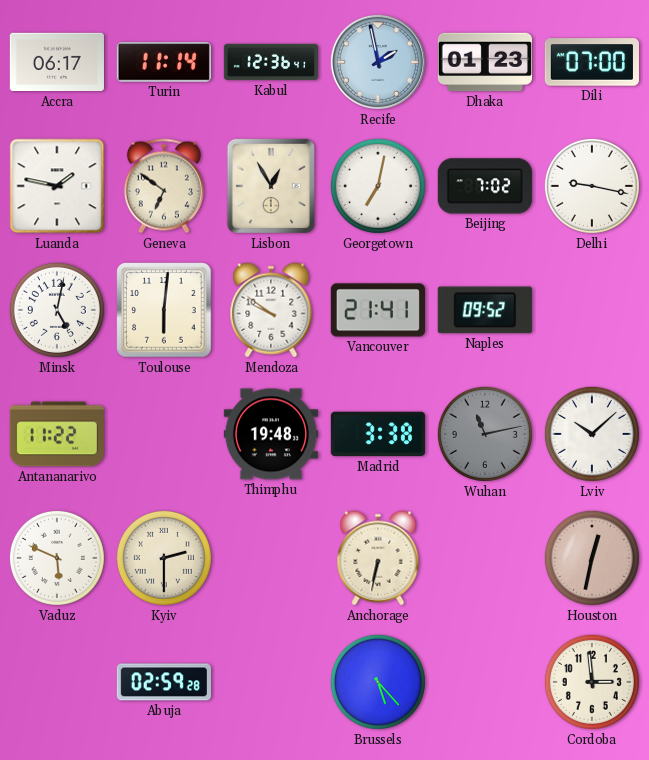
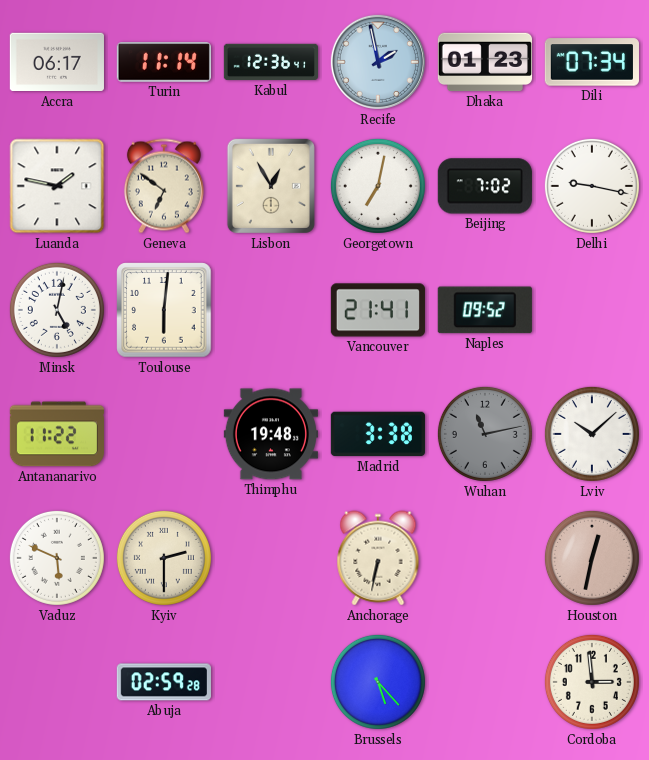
Dili: 07:00 -> 07:34
Mendoza: 9:51 -> none
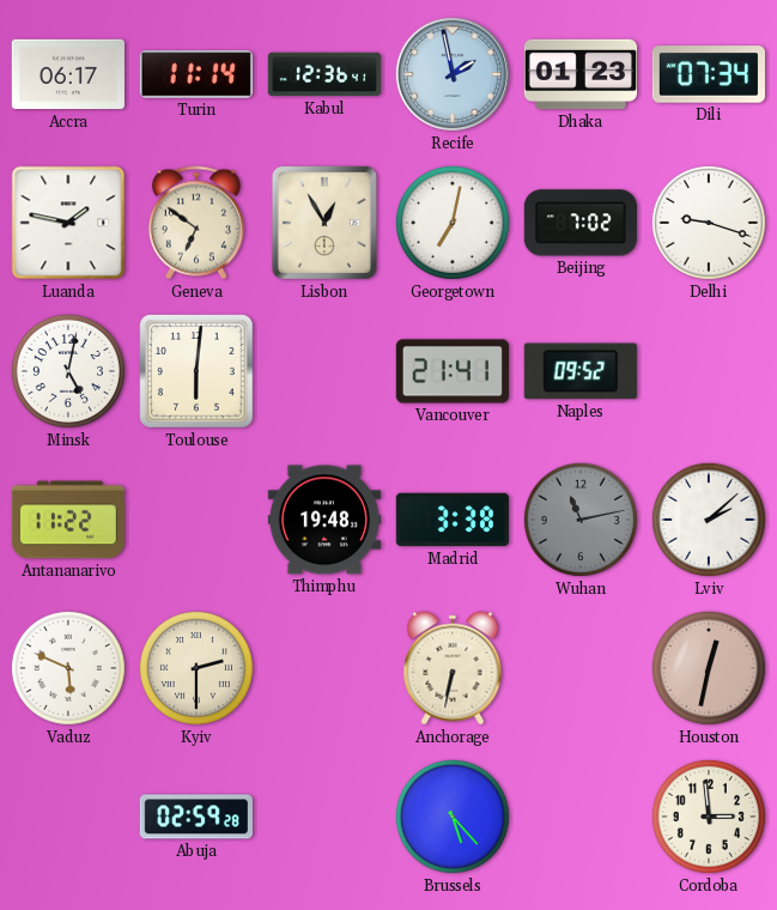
Delhi: 9:17 -> 9:18
Lviv: 10:08 -> 2:08
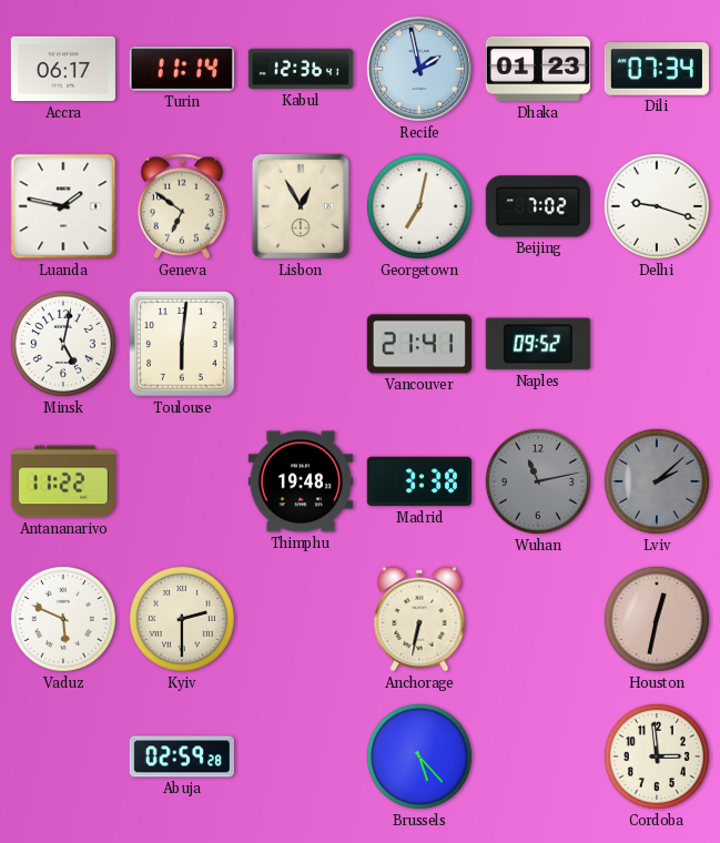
Lviv dial: white -> grey
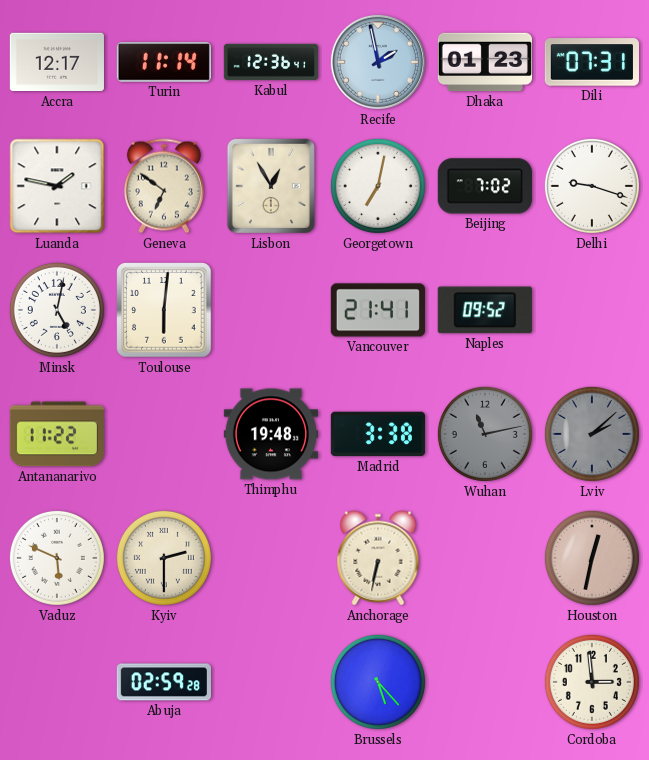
Accra: 06:17 -> 12:17
Dili: 07:34 -> 07:31
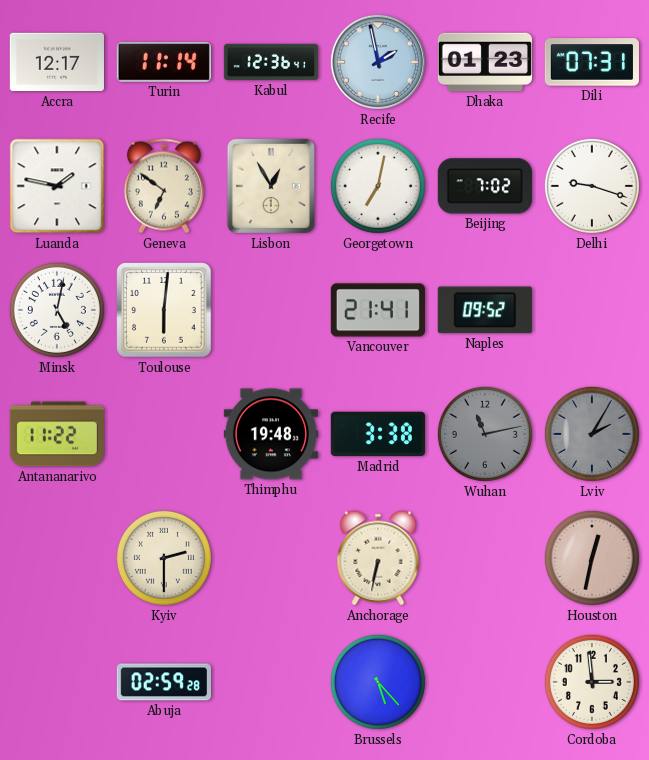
Lviv: 2:08 -> 2:05
Vaduz: 5:49 -> none
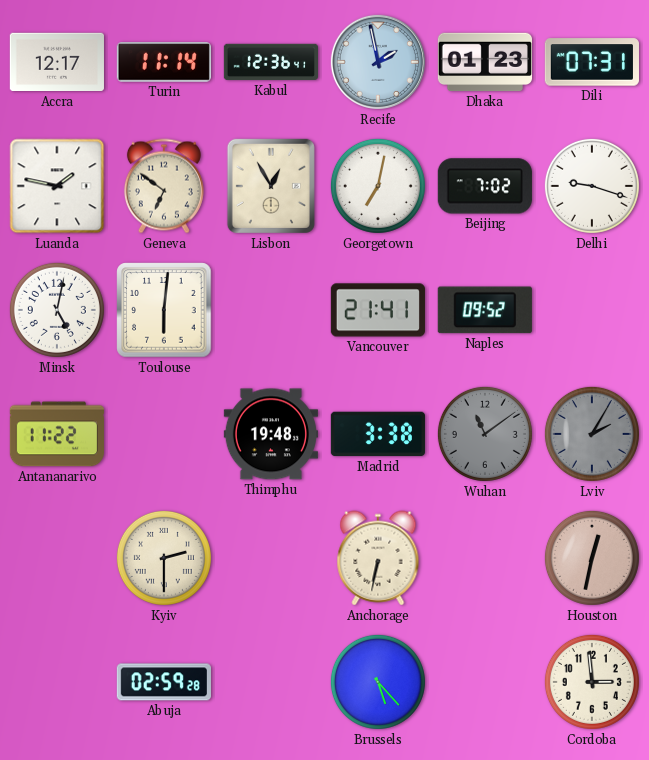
Wuhan: 11:13 -> 11:09
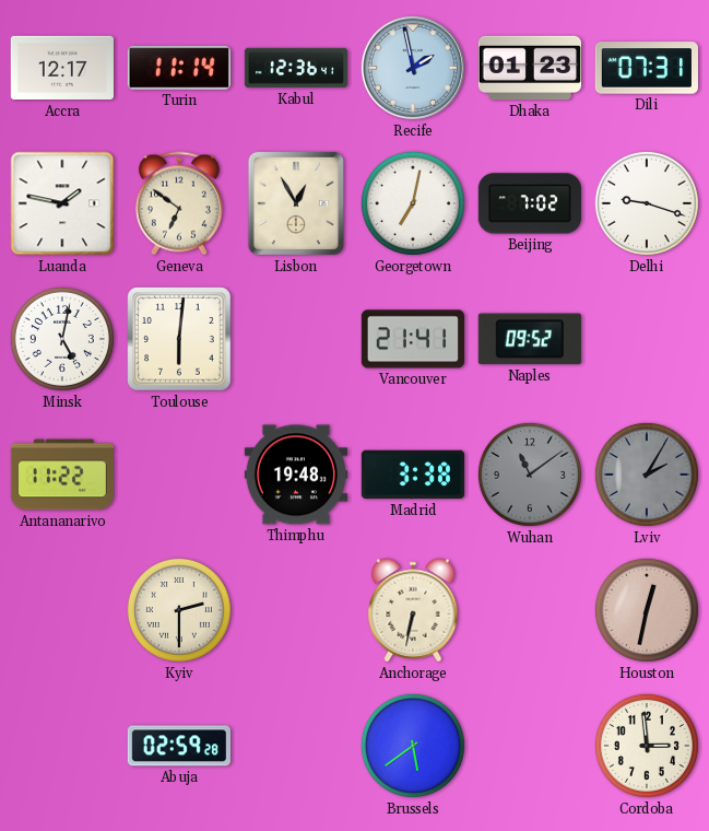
Brussels: 5:23 -> 5:39
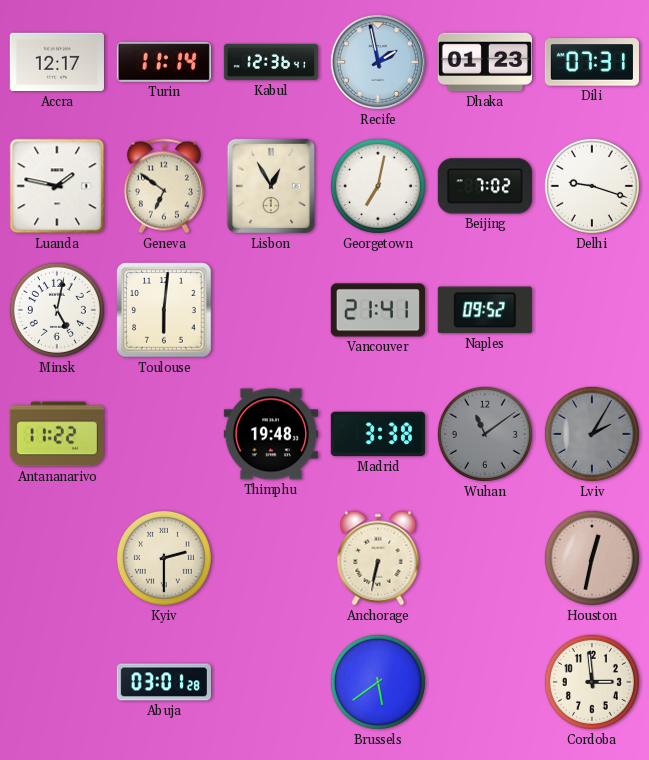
Abuja: 02:59 -> 03:01
